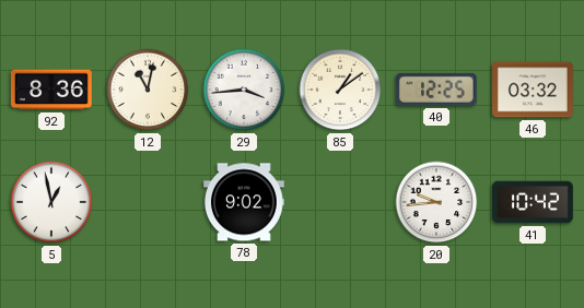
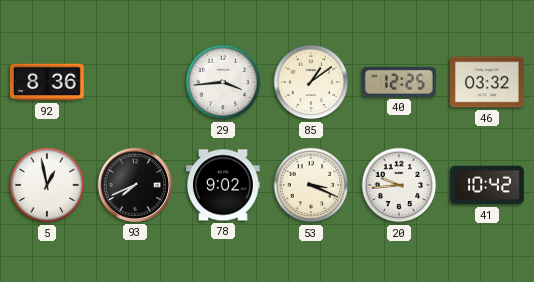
12: 11:02 -> none
93: none -> 7:41
53: none -> 3:19
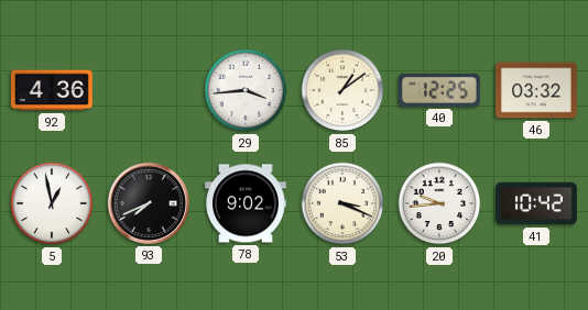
92: 8:36 -> 4:36
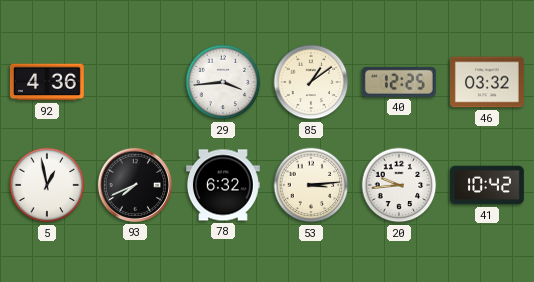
78: 9:02 -> 6:32
53: 3:19 -> 3:14
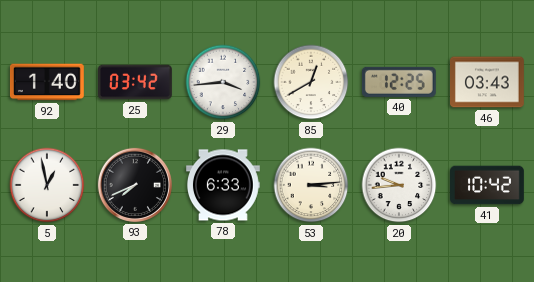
92: 4:36 -> 1:40
25: none -> 03:42
85: 1:09 -> 12:40
46: 03:32 -> 03:43
78: 6:32 -> 6:33
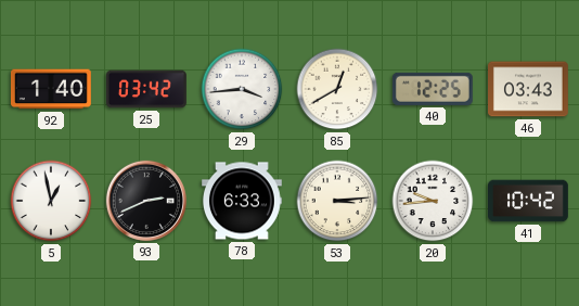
93: 7:41 -> 2:41
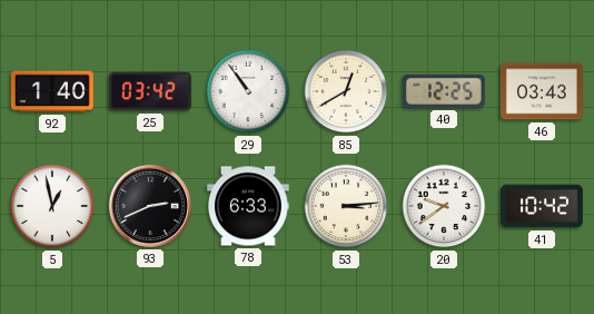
29: 3:44 -> 10:54
20: 9:44 -> 9:39
